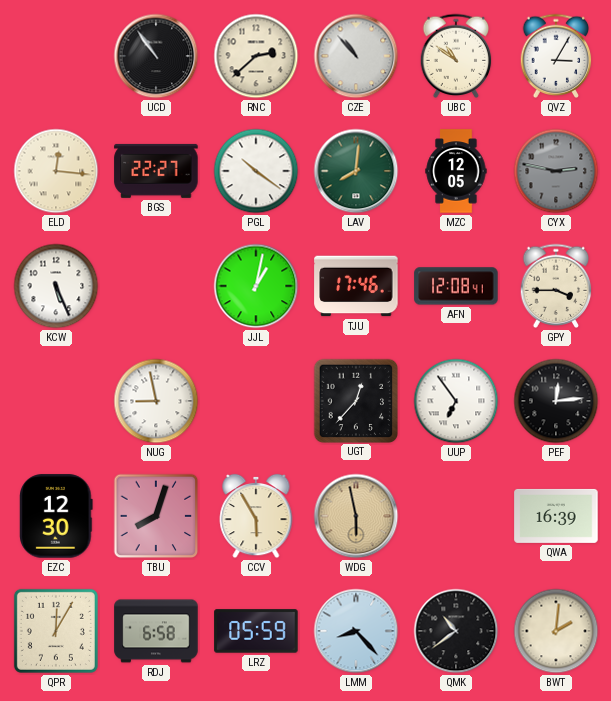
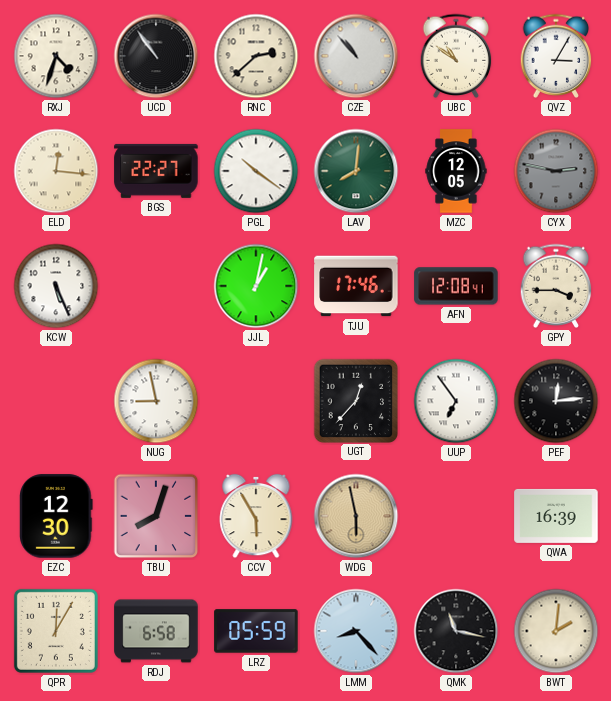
RXJ: none -> 4:33
QMK: 10:39 -> 11:17
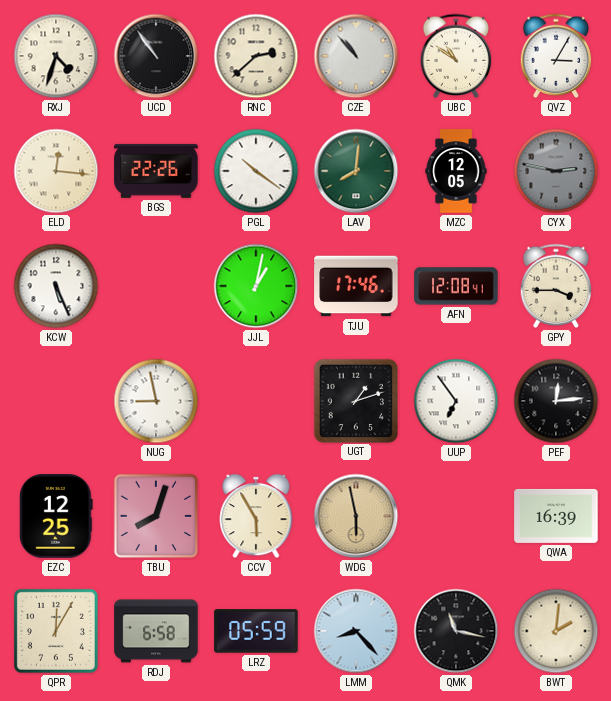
BGS: 22:27 -> 22:26
UGT: 12:37 -> 1:12
EZC: 12:30 -> 12:25
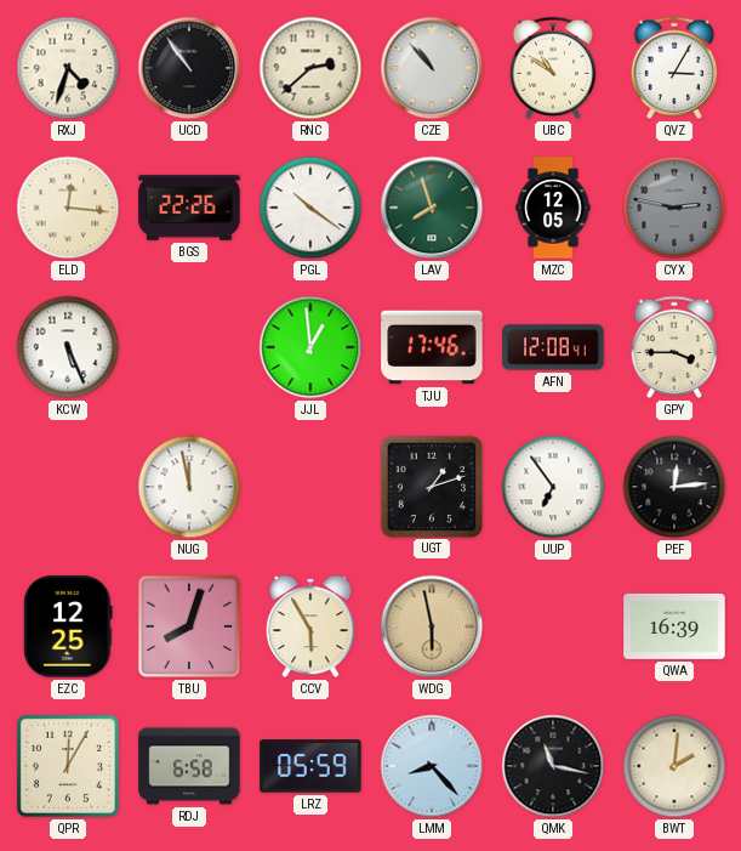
LAV: 8:01 -> 7:57
JJL: 1:02 -> 12:59
NUG: 8:58 -> 11:58
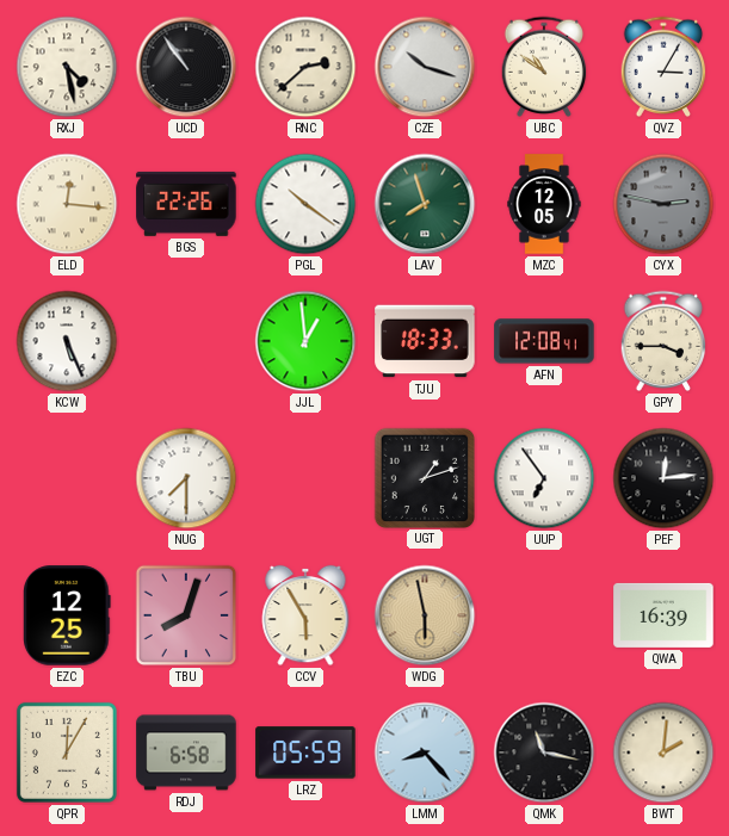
RXJ: 4:33 -> 4:28
CZE: 10:53 -> 10:18
TJU: 17:46 -> 18:33
NUG: 11:58 -> 7:30
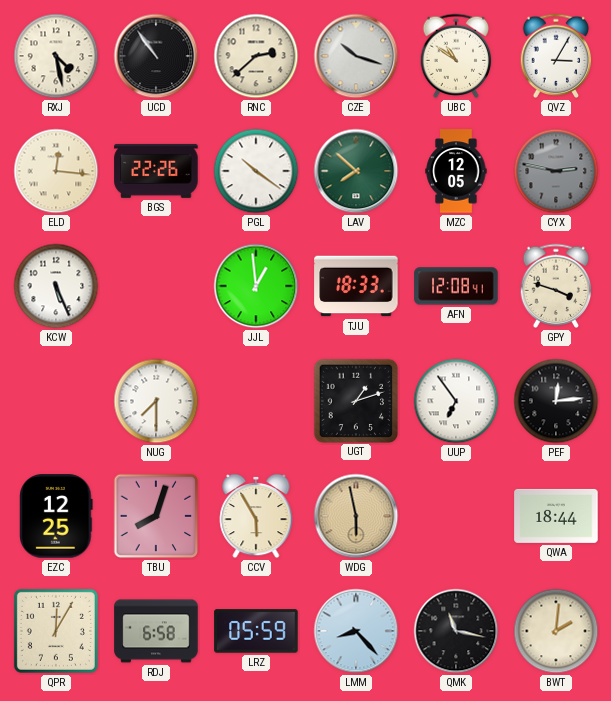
LAV: 7:57 -> 7:52
GPY: 3:45 -> 3:48
QWA: 16:39 -> 18:44
